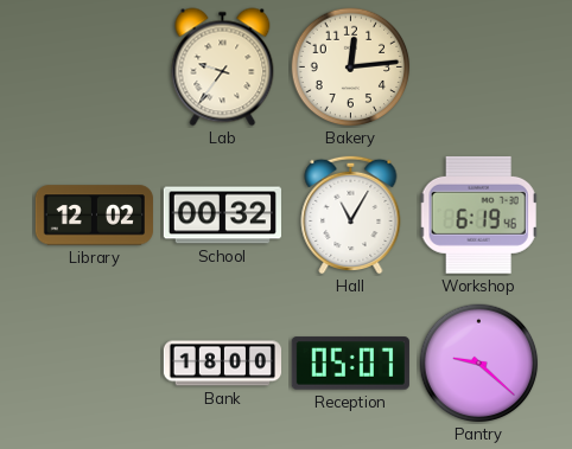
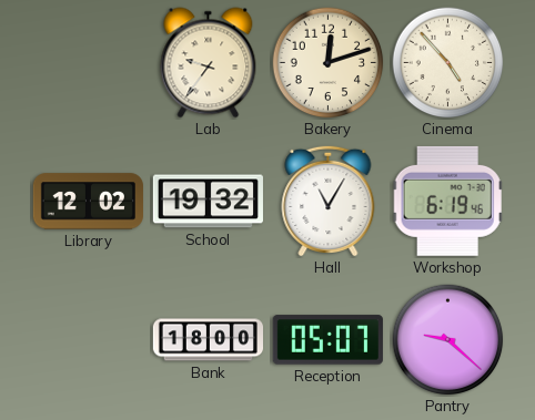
Bakery: 12:14 -> 12:12
Cinema: none -> 4:53
School: 00:32 -> 19:32
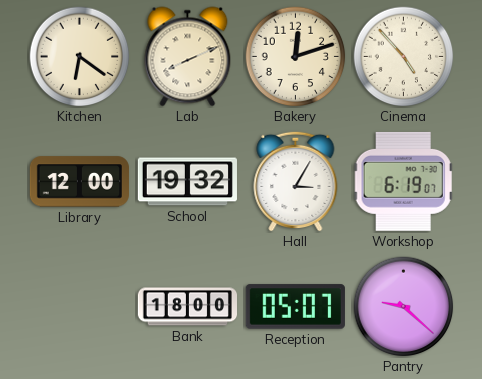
Kitchen: none -> 6:21
Lab: 9:36 -> 8:11
Library: 12:02 -> 12:00
Hall: 11:05 -> 3:05
Workshop: 6:19:46 -> 6:19:07
